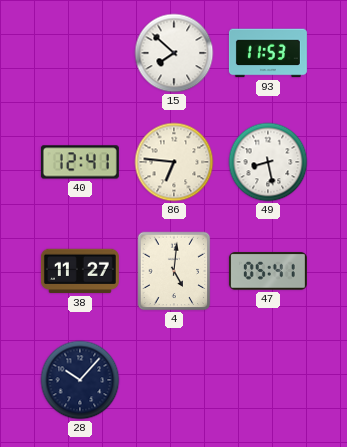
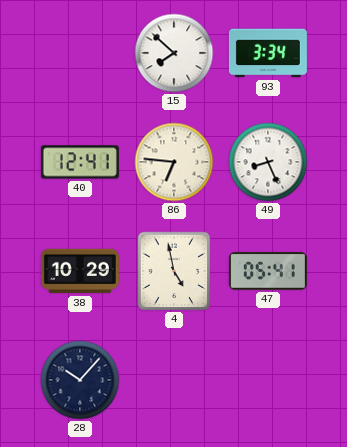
93: 11:53 -> 3:34
49: 8:28 -> 8:26
38: 11:27 -> 10:29
4: 5:01 -> 4:58
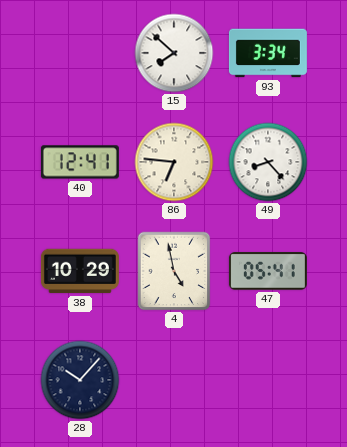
49: 8:26 -> 8:23
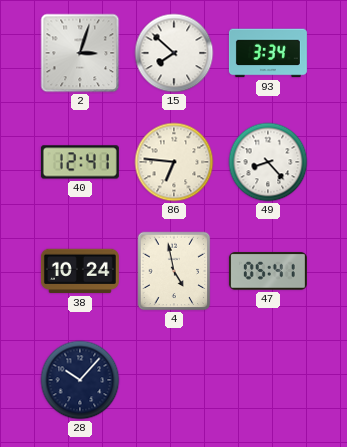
2: none -> 3:03
38: 10:29 -> 10:24
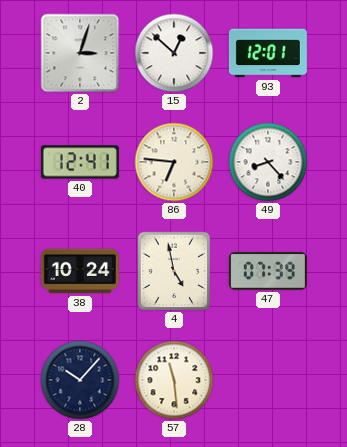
15: 7:52 -> 12:52
93: 3:34 -> 12:01
47: 05:41 -> 07:39
57: none -> 11:29
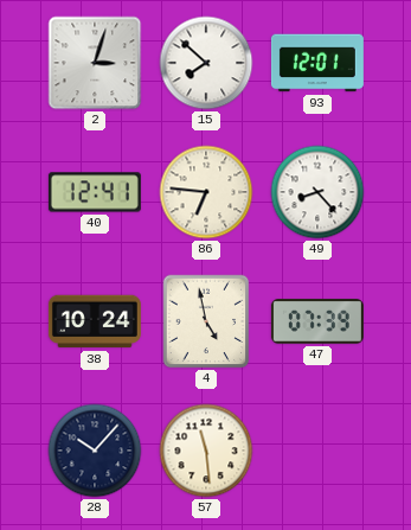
15: 12:52 -> 7:52
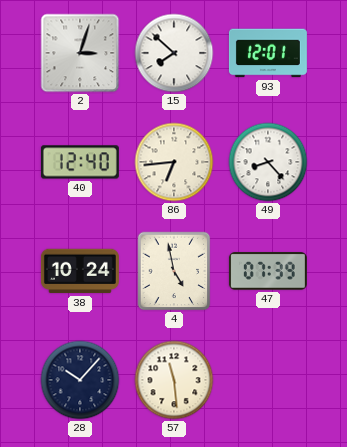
40: 12:41 -> 12:40
86: 6:46 -> 6:44
